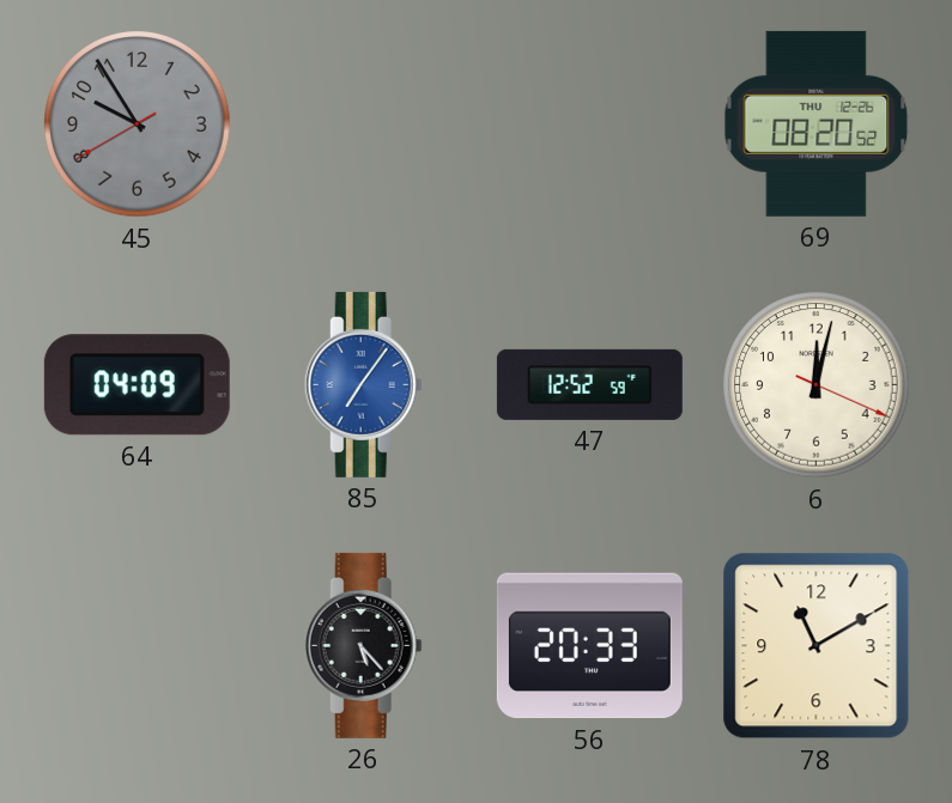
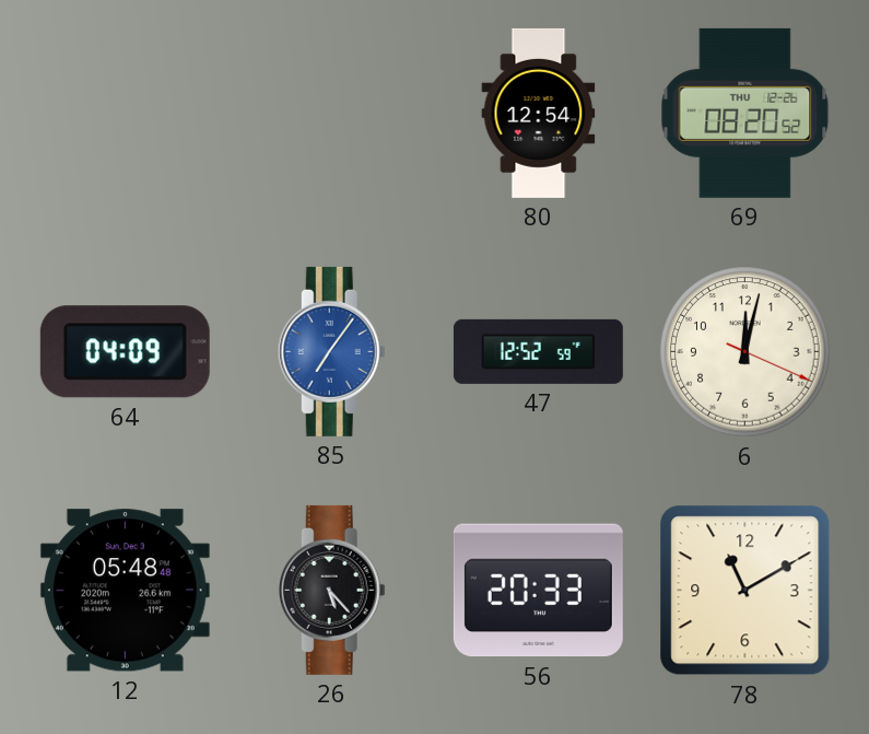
45: 9:54 -> none
80: none -> 12:54
12: none -> 05:48
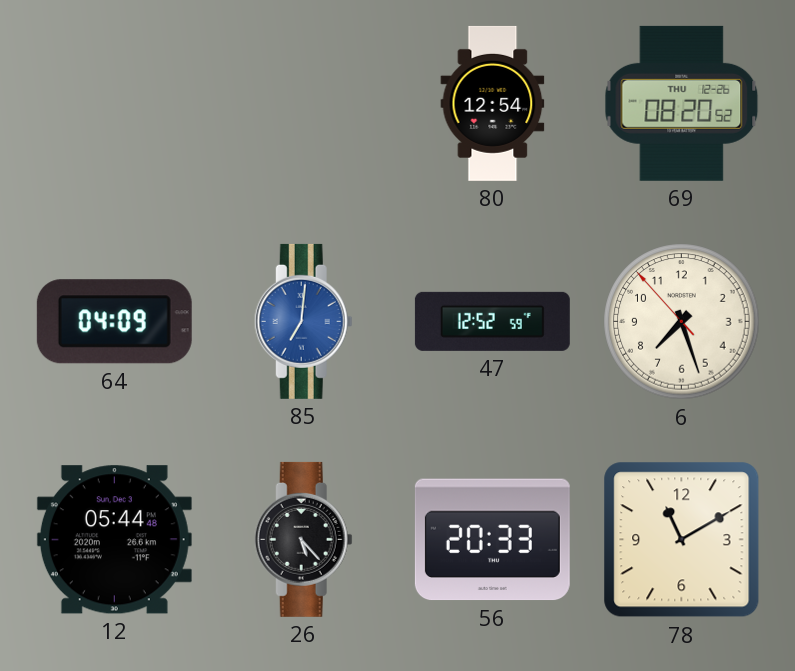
85: 7:06 -> 7:01
6: 12:02 -> 7:26
12: 05:48 -> 05:44
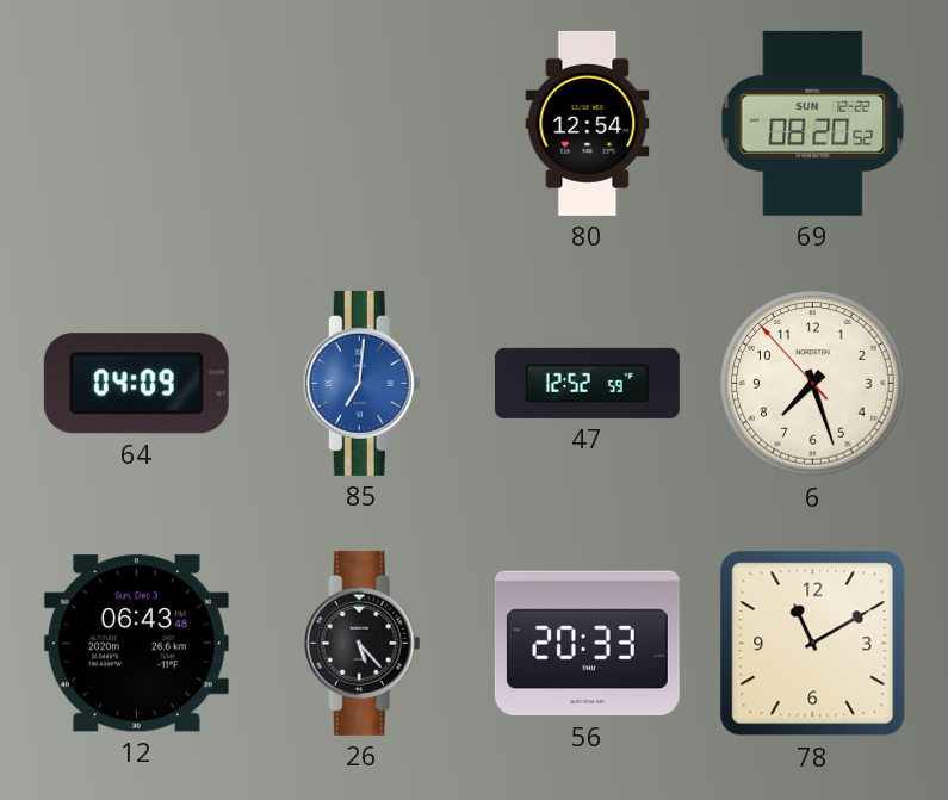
69 date: THU 12-26 -> SUN 12-22
12: 05:44 -> 06:43
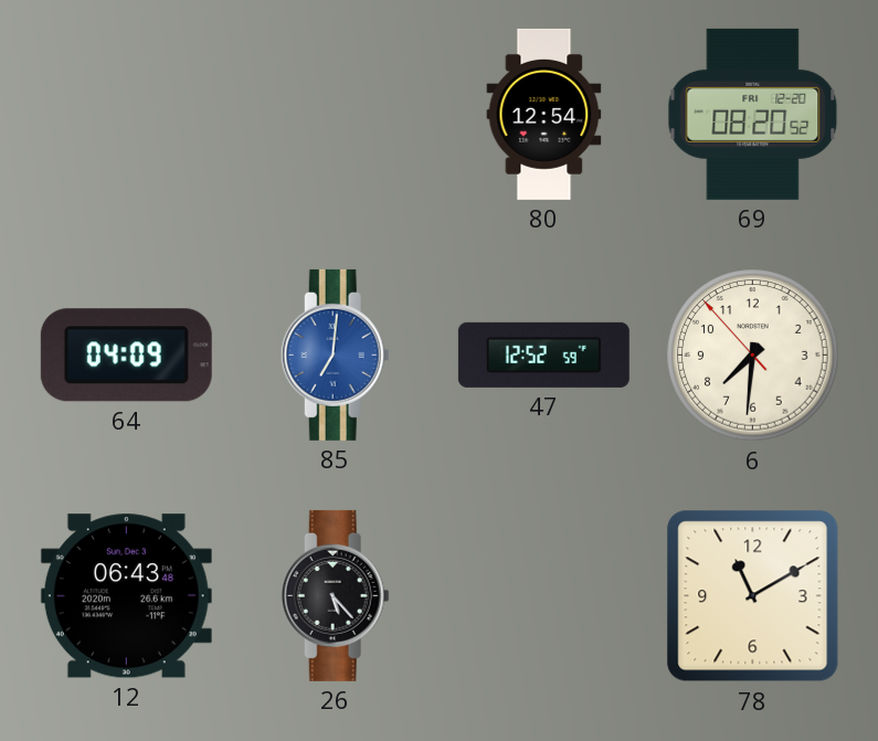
69 date: SUN 12-22 -> FRI 12-20
6: 7:26 -> 7:30
56: 20:33 -> none
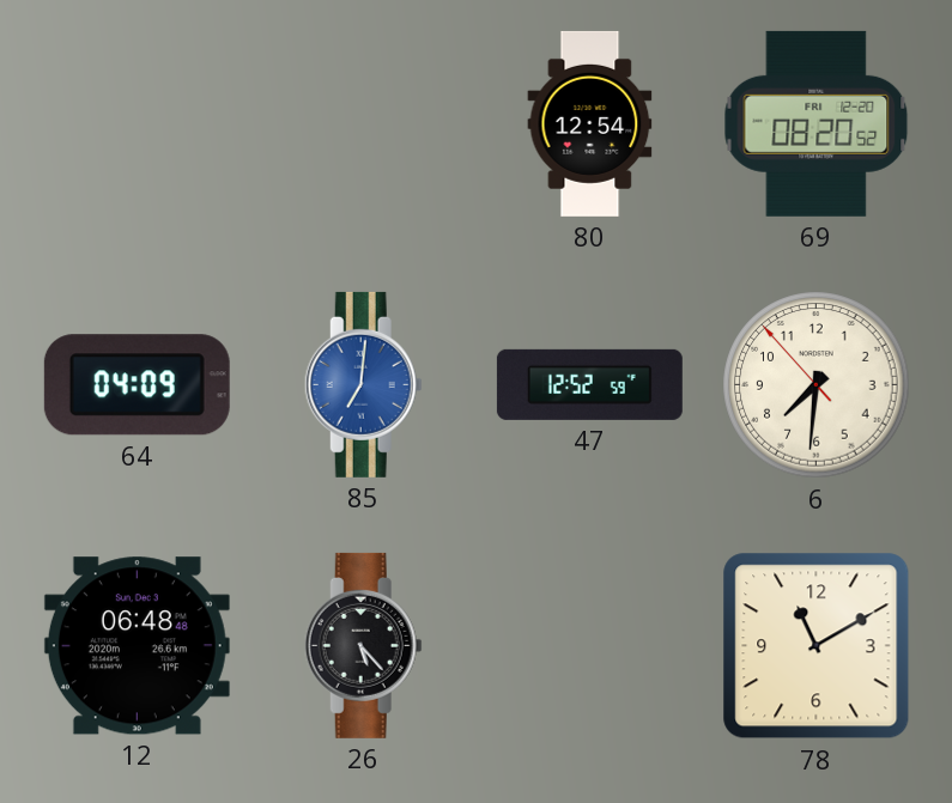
12: 06:43 -> 06:48
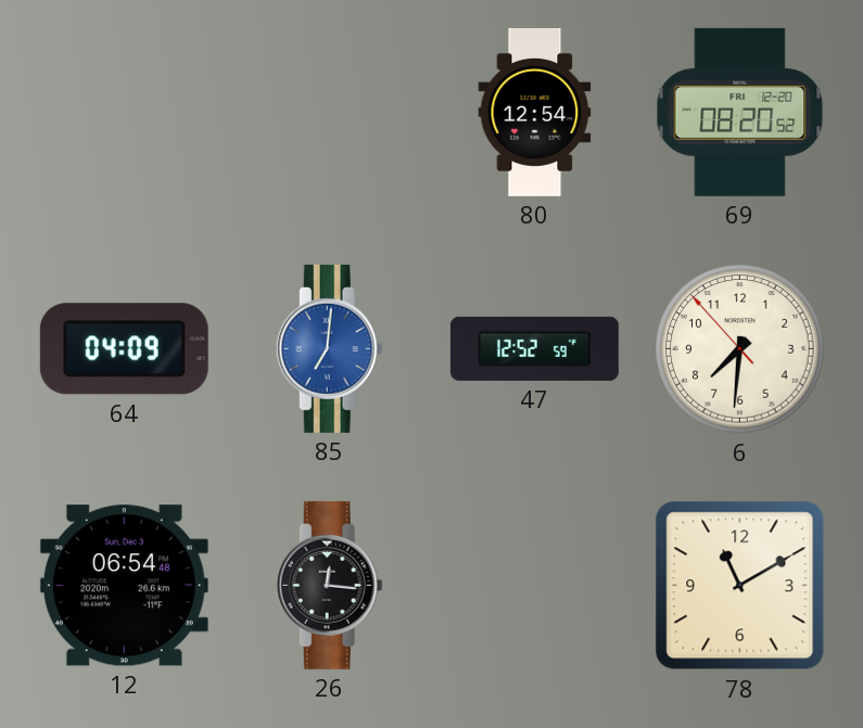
12: 06:48 -> 06:54
26: 5:23 -> 12:16
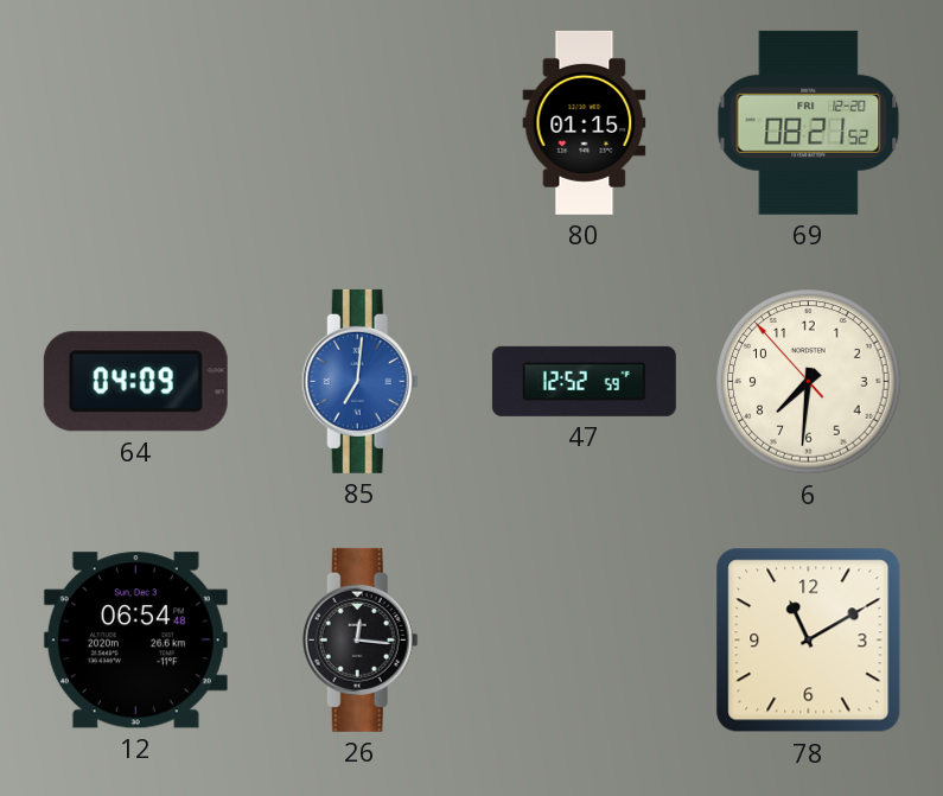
80: 12:54 -> 01:15
69: 08:20 -> 08:21
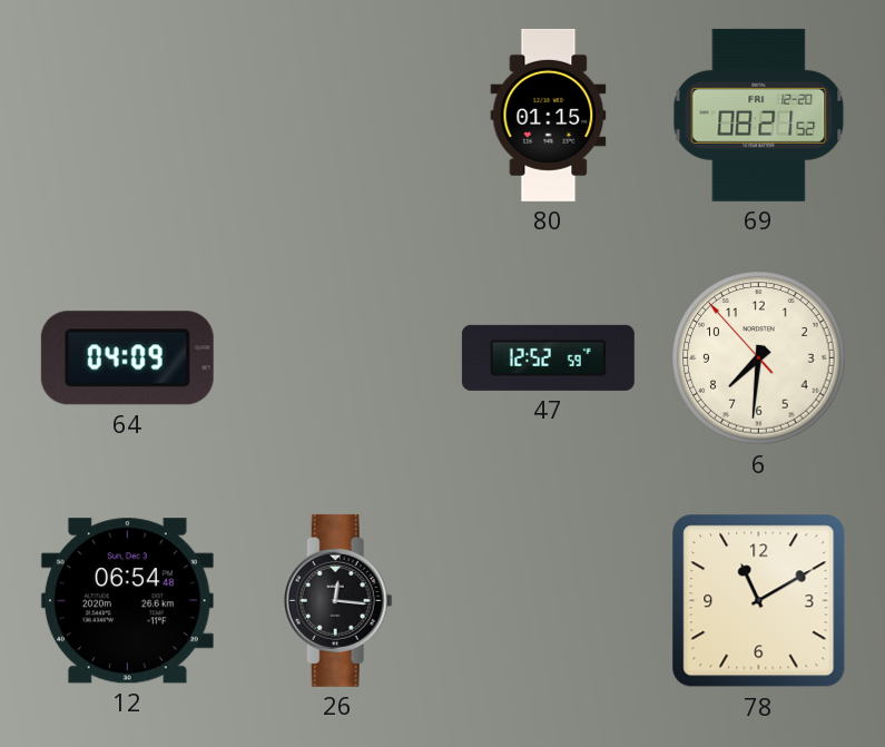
85: 7:01 -> none
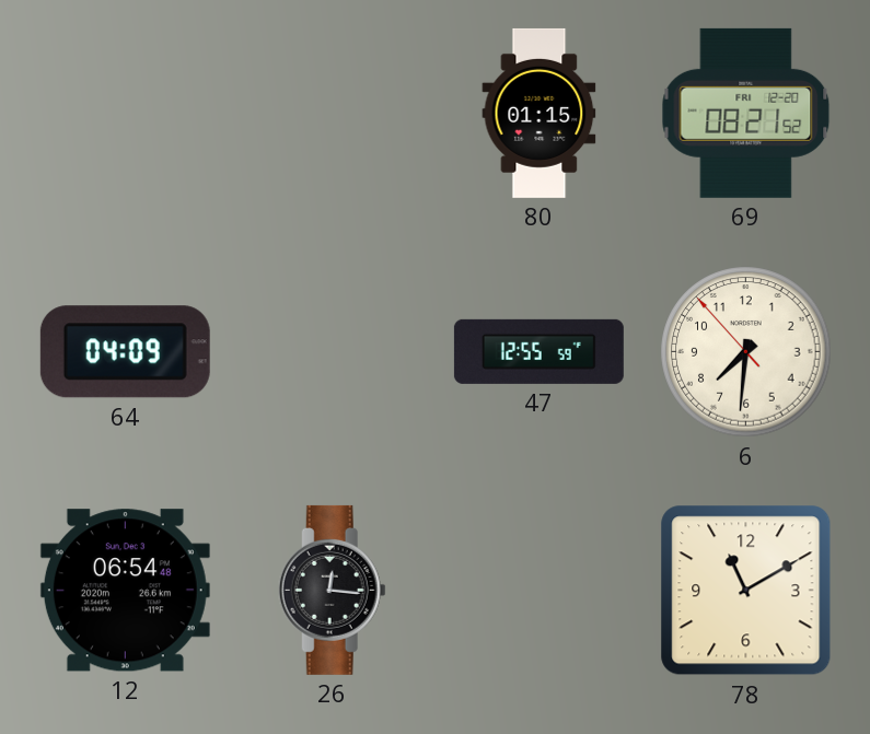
47: 12:52 -> 12:55
